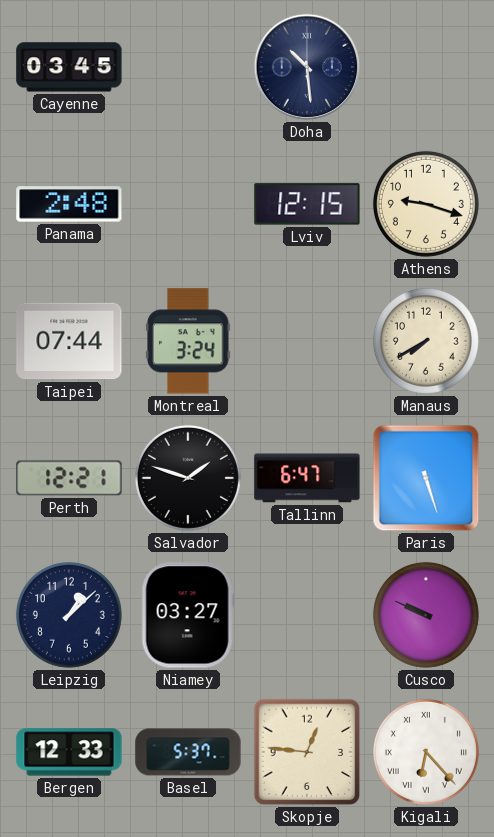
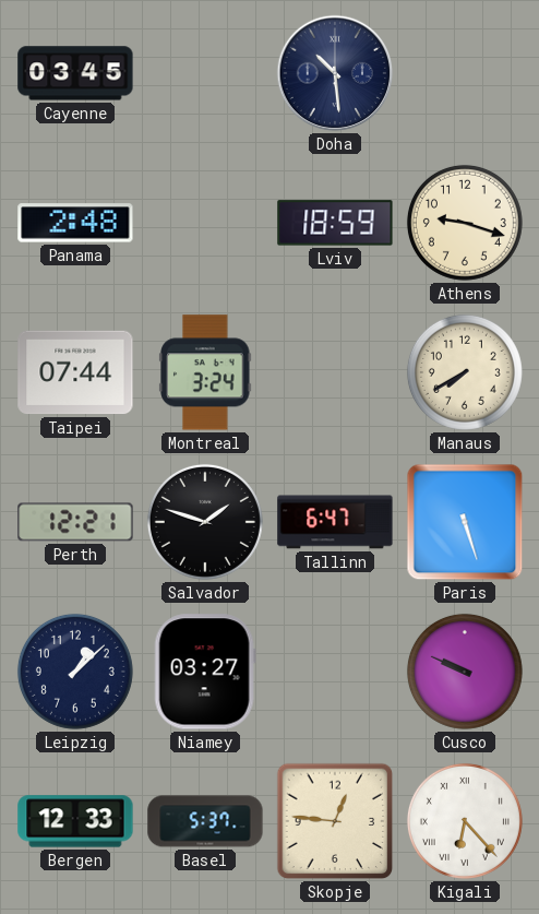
Lviv: 12:15 -> 18:59
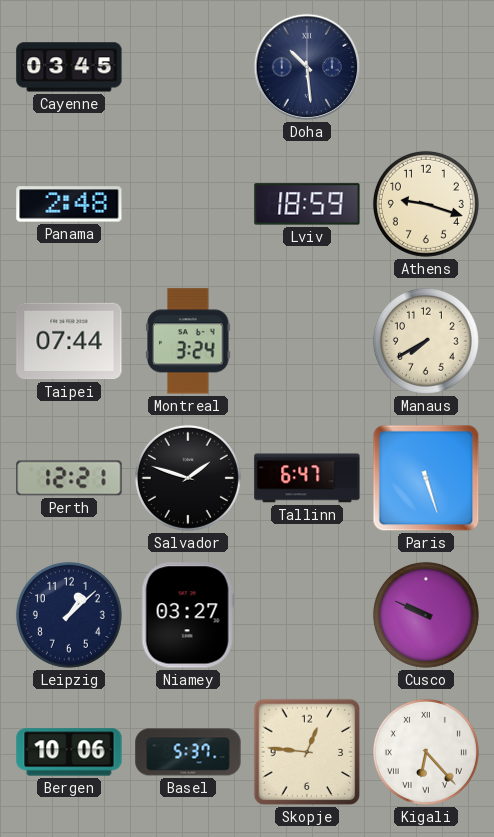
Bergen: 12:33 -> 10:06
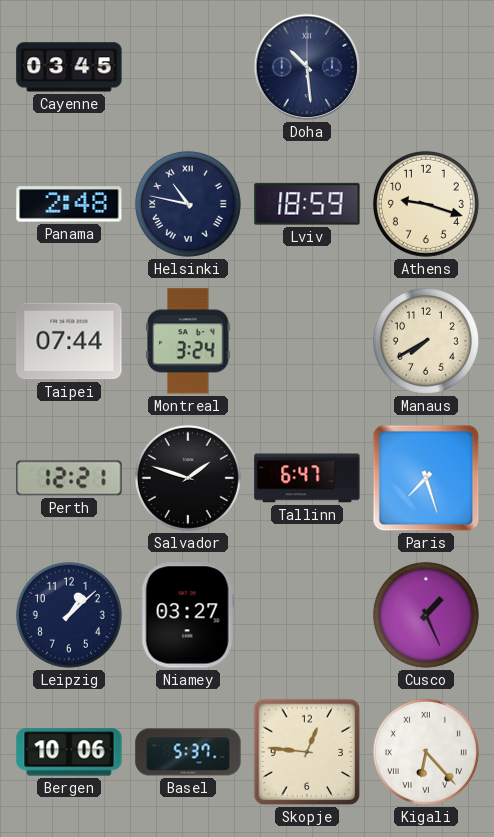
Helsinki: none -> 10:47
Paris: 5:27 -> 7:27
Cusco: 9:49 -> 1:26
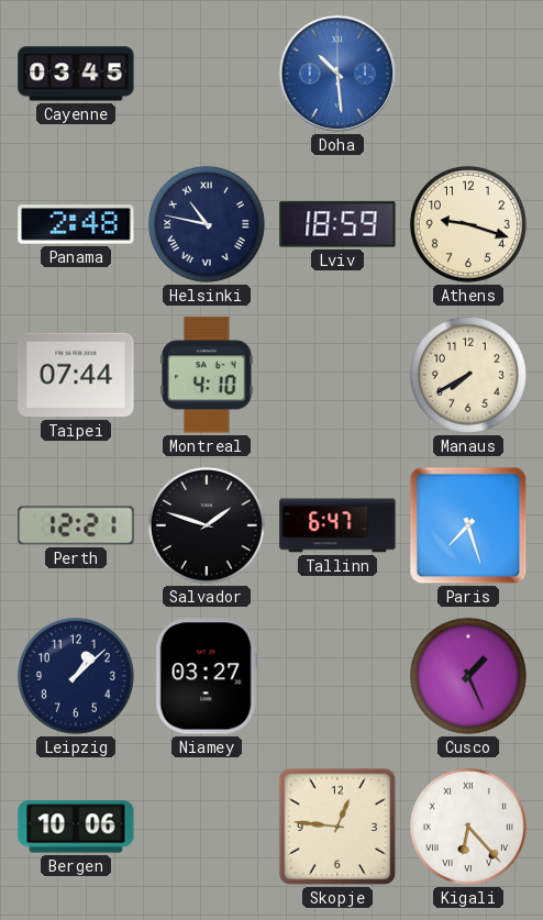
Doha dial: navy -> blue
Montreal: 3:24 -> 4:10
Basel: 5:37 -> none
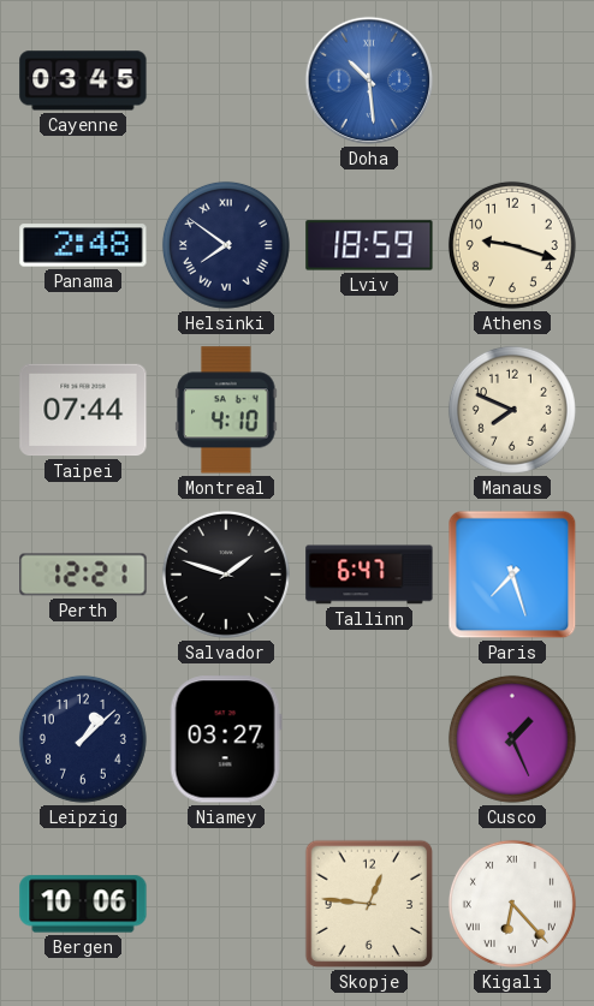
Helsinki: 10:47 -> 7:51
Manaus: 7:40 -> 7:49
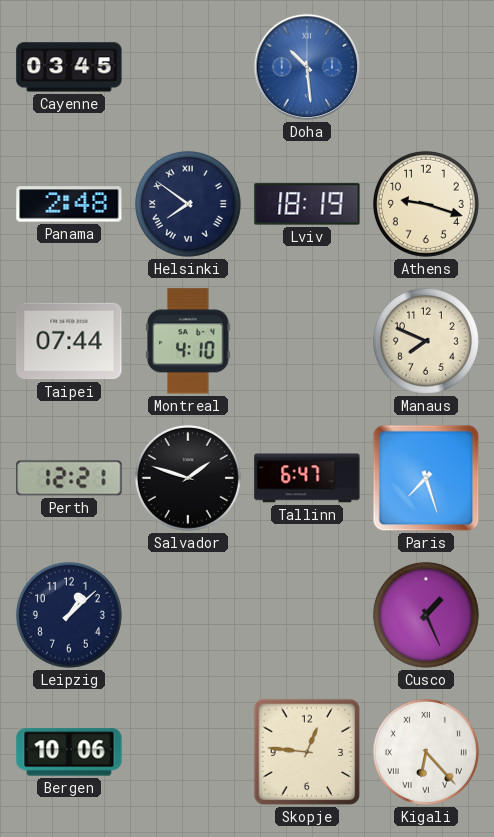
Lviv: 18:59 -> 18:19
Niamey: 03:27 -> none
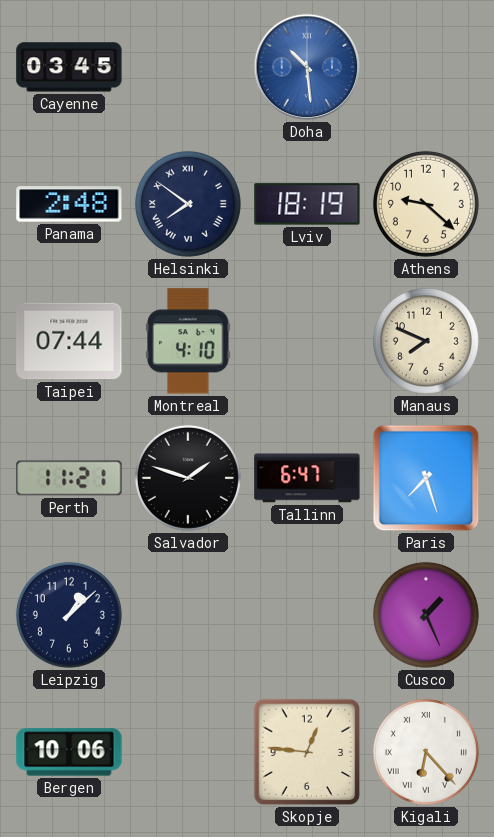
Athens: 9:18 -> 9:22
Perth: 12:21 -> 11:21
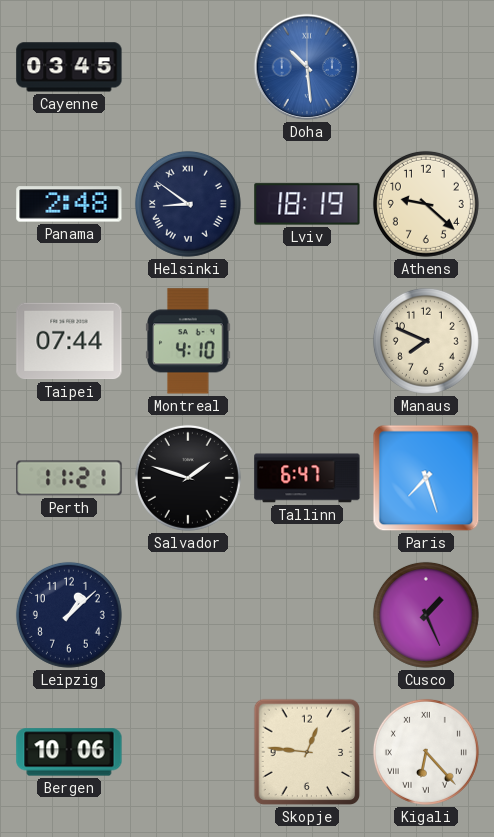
Helsinki: 7:51 -> 8:51
